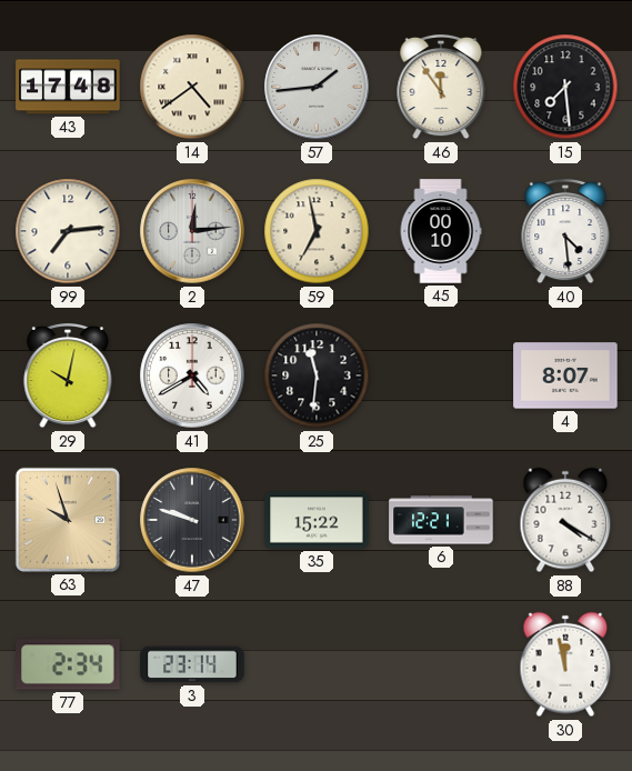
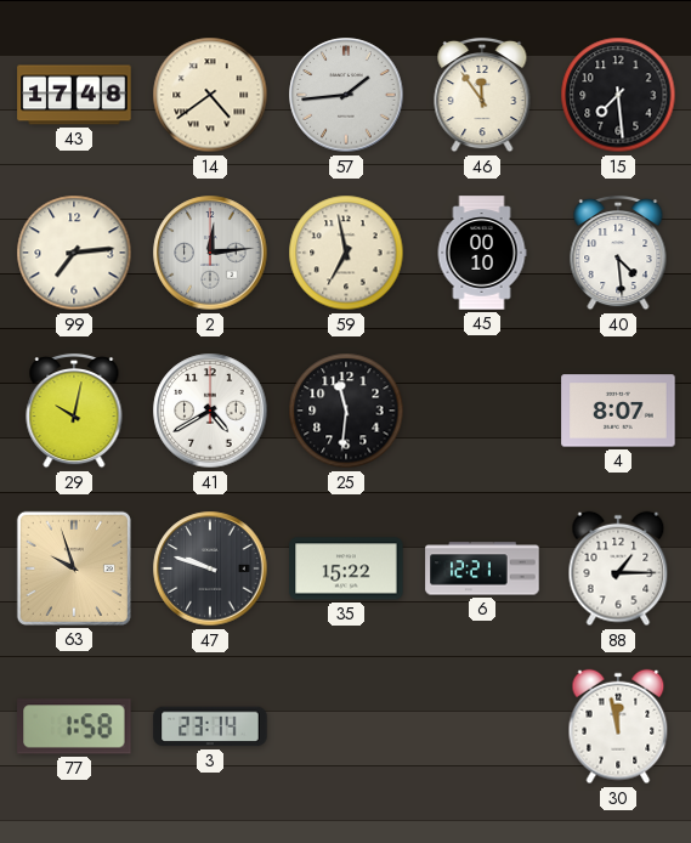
88: 4:20 -> 1:15
77: 2:34 -> 1:58
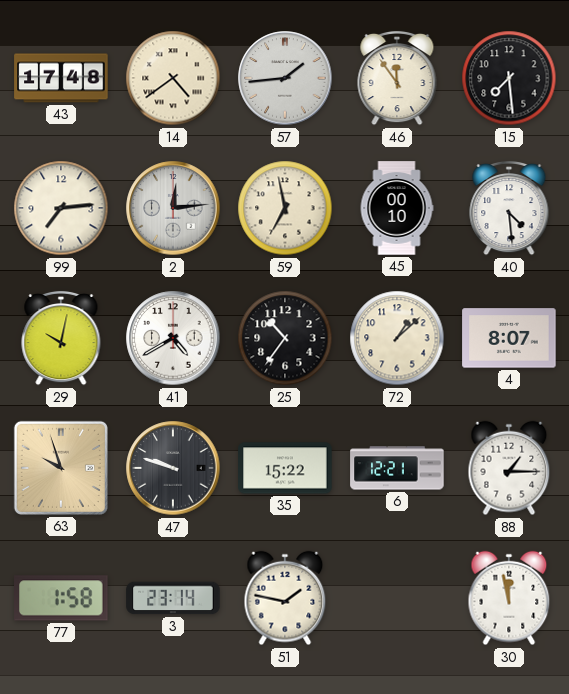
25: 11:31 -> 10:36
72: none -> 1:08
51: none -> 1:47
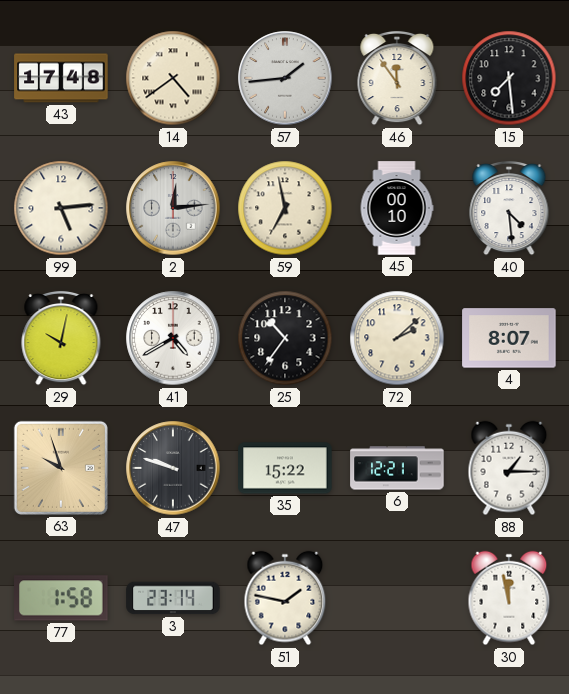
99: 7:14 -> 5:14
72: 1:08 -> 2:08
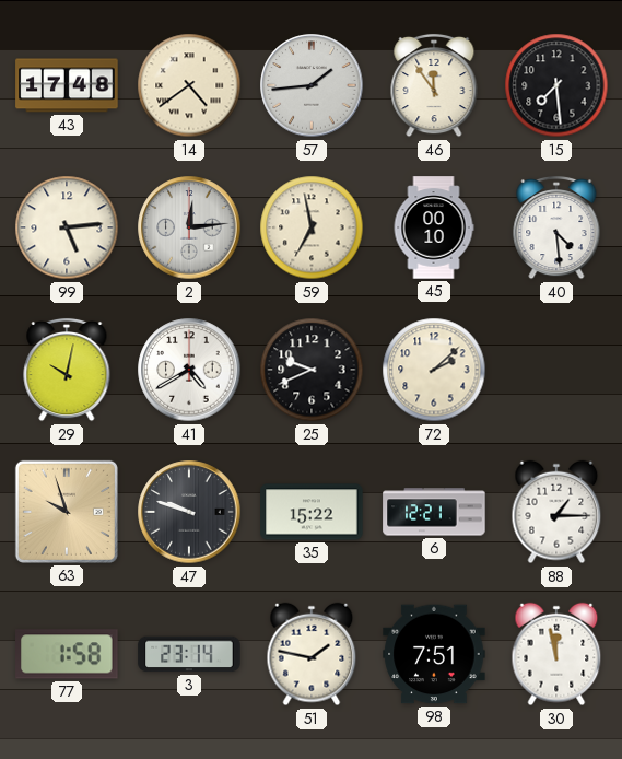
25: 10:36 -> 9:41
4: 8:07 -> none
98: none -> 7:51
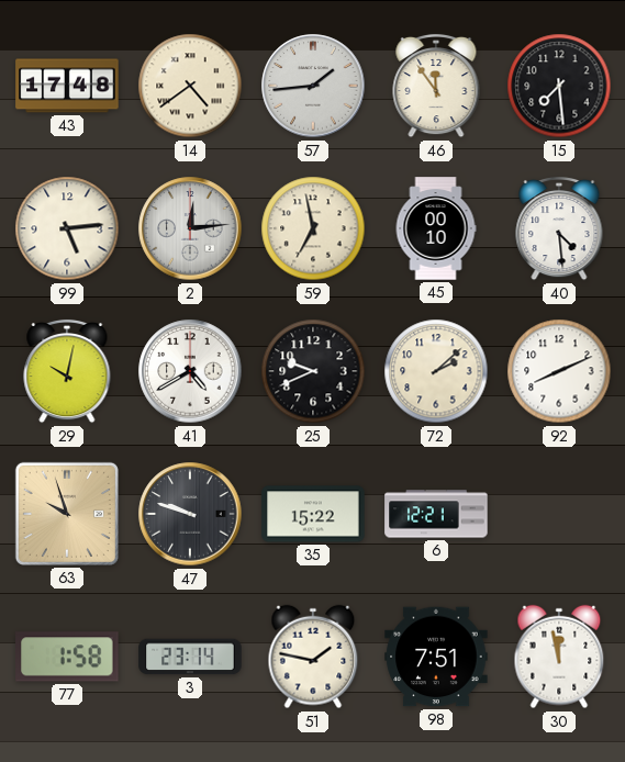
92: none -> 8:11
88: 1:15 -> none
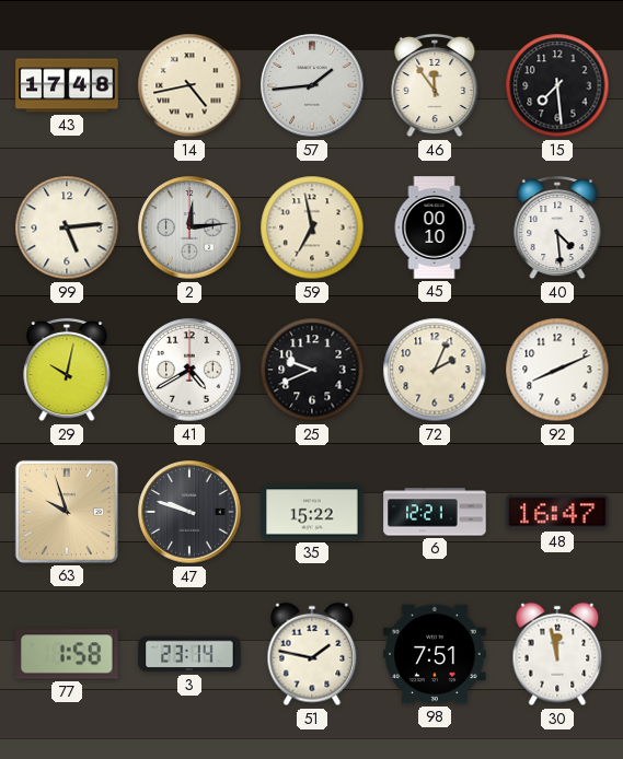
14: 4:39 -> 4:43
72: 2:08 -> 2:04
48: none -> 16:47
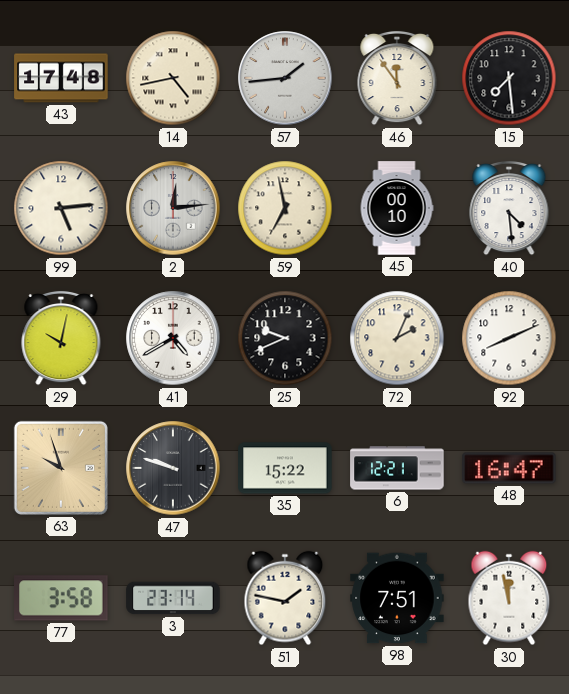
77: 1:58 -> 3:58
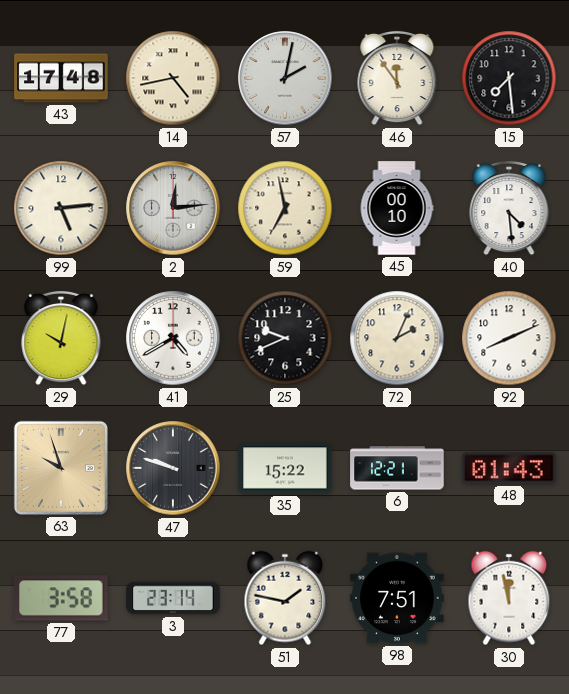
57: 1:44 -> 2:02
48: 16:47 -> 01:43
